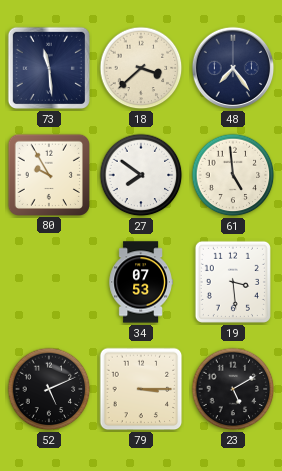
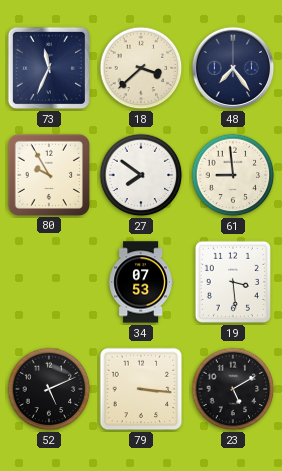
73: 11:29 -> 11:34
61: 4:59 -> 8:59
79: 3:15 -> 3:16
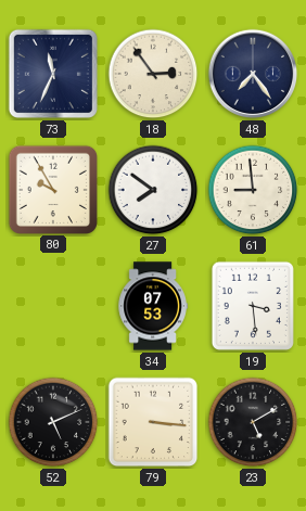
18: 3:38 -> 2:54
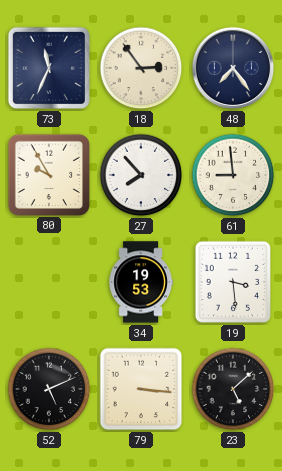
27: 7:51 -> 7:53
34: 07:53 -> 19:53
23: 5:10 -> 5:08
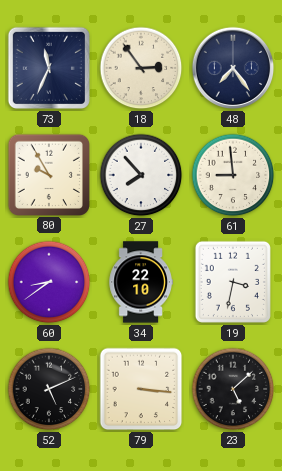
60: none -> 8:39
34: 19:53 -> 22:10
19: 3:29 -> 3:32
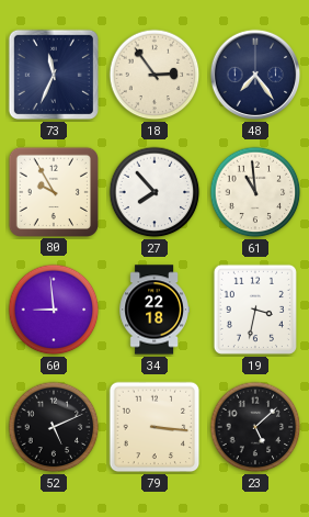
61: 8:59 -> 10:59
60: 8:39 -> 8:59
34: 22:10 -> 22:18
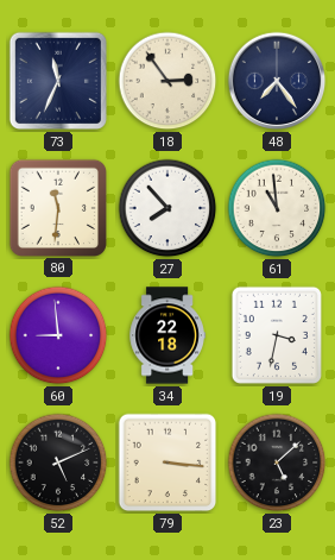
80: 9:55 -> 11:31
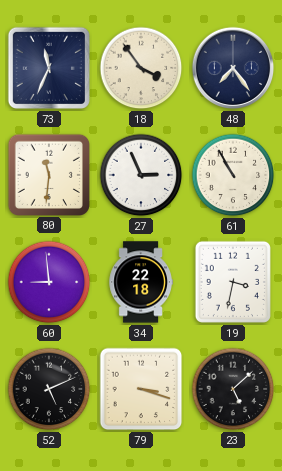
18: 2:54 -> 3:54
27: 7:53 -> 2:56
61: 10:59 -> 10:55
79: 3:16 -> 3:18
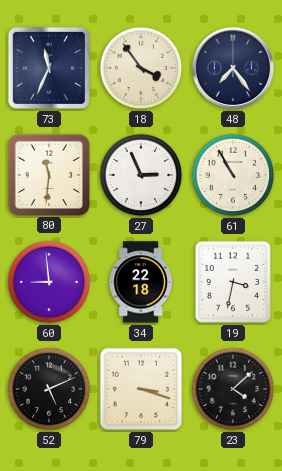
23: 5:08 -> 4:08
